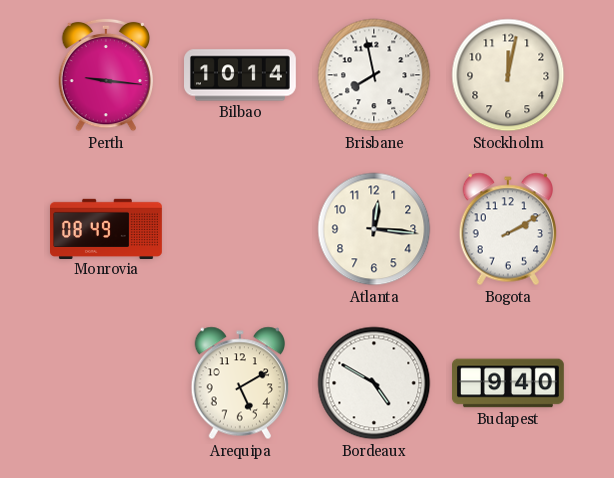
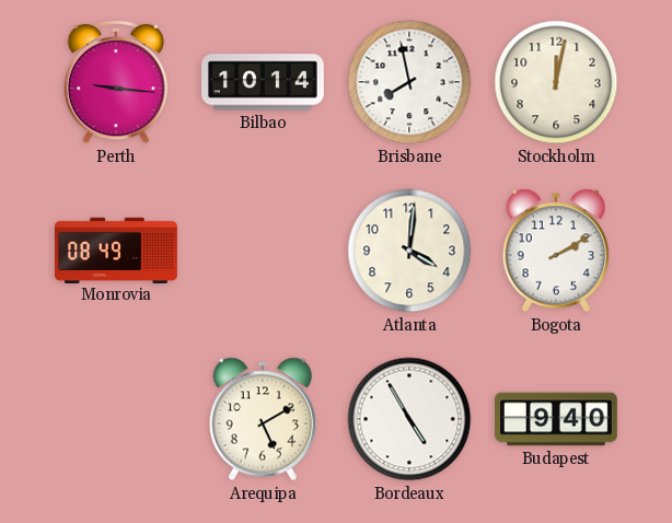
Atlanta: 12:16 -> 4:01
Bordeaux: 4:50 -> 4:55
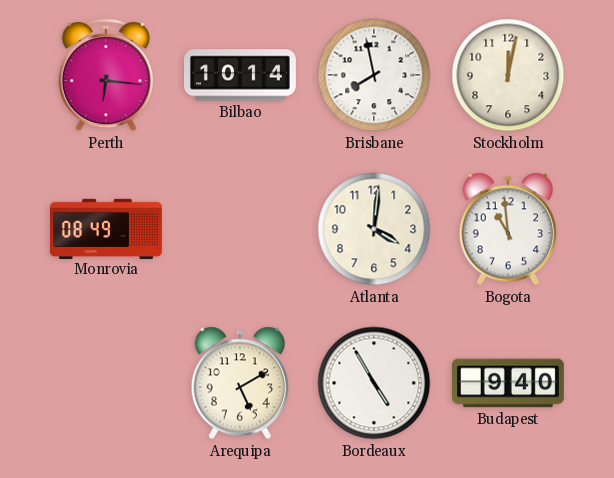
Perth: 9:16 -> 6:16
Bogota: 2:10 -> 10:59
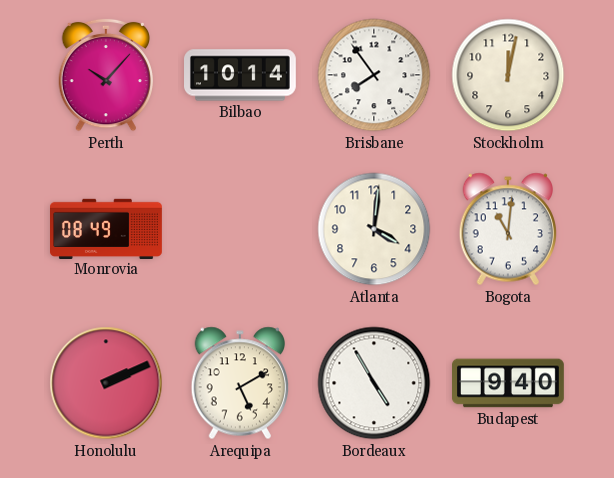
Perth: 6:16 -> 10:07
Brisbane: 7:58 -> 7:54
Bogota: 10:59 -> 11:01
Honolulu: none -> 2:11
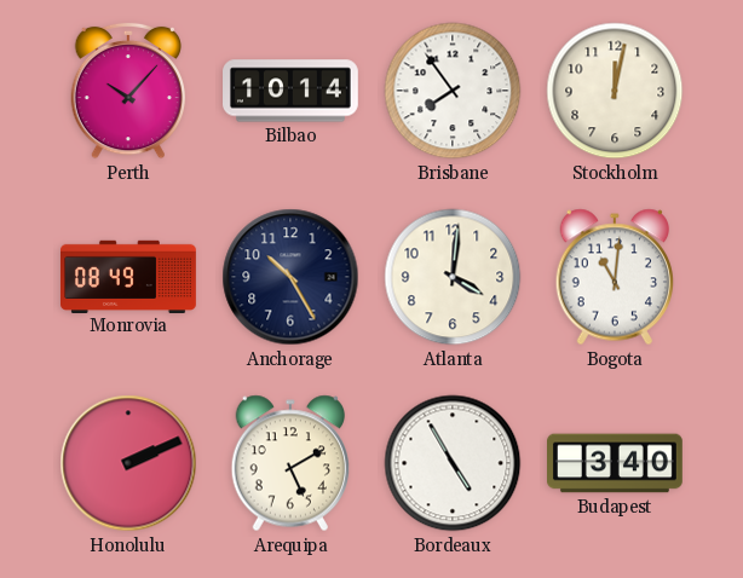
Anchorage: none -> 10:25
Budapest: 9:40 -> 3:40
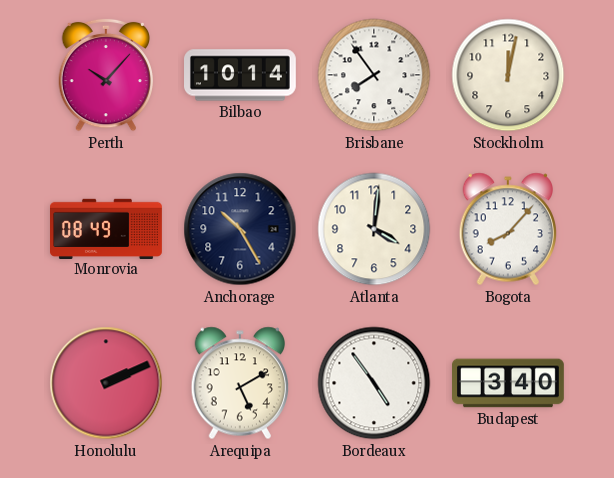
Bogota: 11:01 -> 8:07
Bordeaux: 4:55 -> 4:54
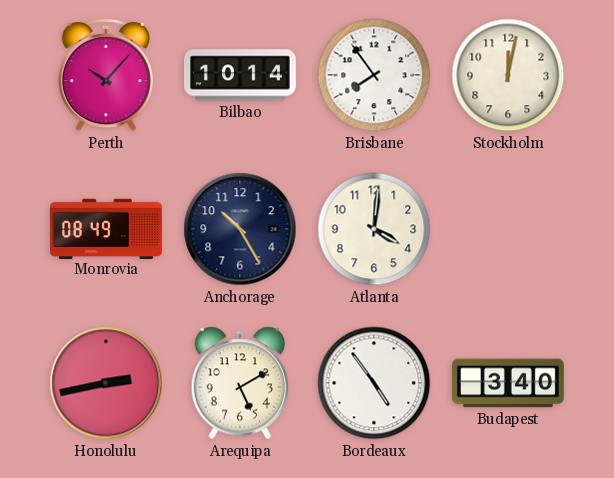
Bogota: 8:07 -> none
Honolulu: 2:11 -> 2:43
